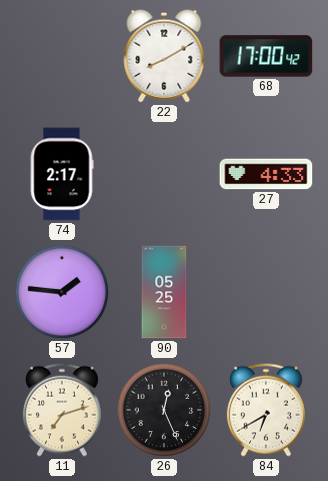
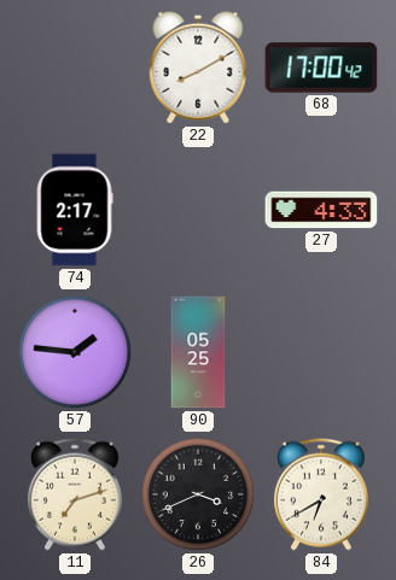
26: 12:26 -> 3:41
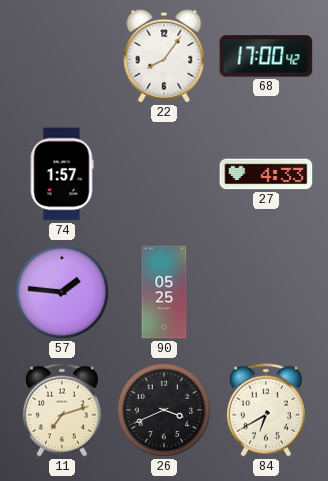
22: 8:10 -> 8:06
74: 2:17 -> 1:57
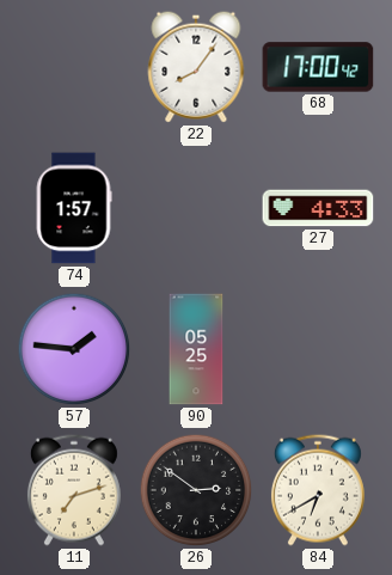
26: 3:41 -> 2:51
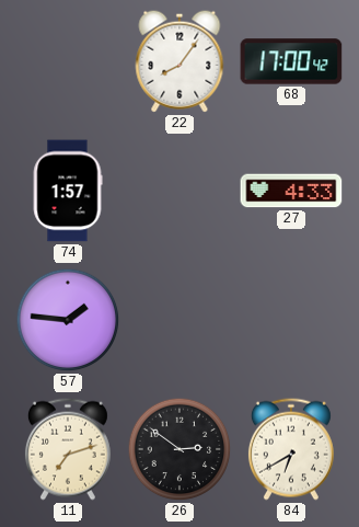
90: 05:25 -> none
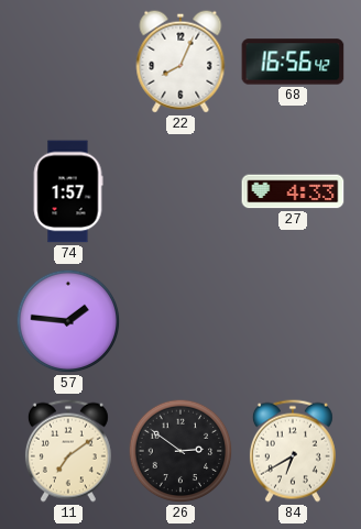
22: 8:06 -> 8:04
68: 17:00 -> 16:56
11: 7:12 -> 7:09
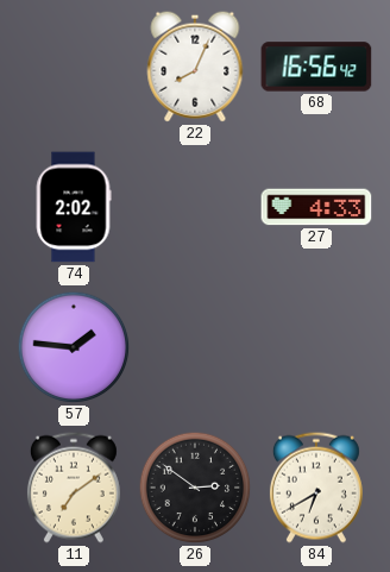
74: 1:57 -> 2:02
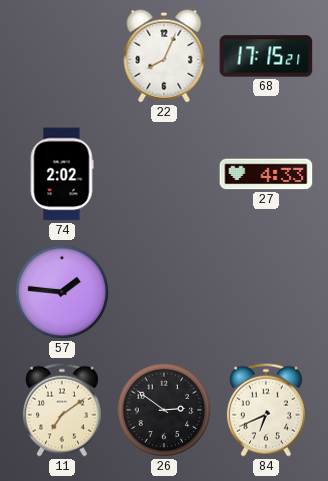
68: 16:56 -> 17:15
84: 6:40 -> 6:41
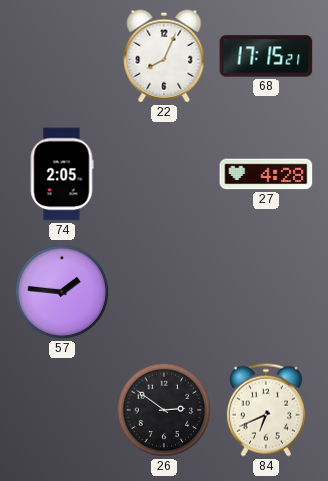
74: 2:02 -> 2:05
27: 4:33 -> 4:28
11: 7:09 -> none
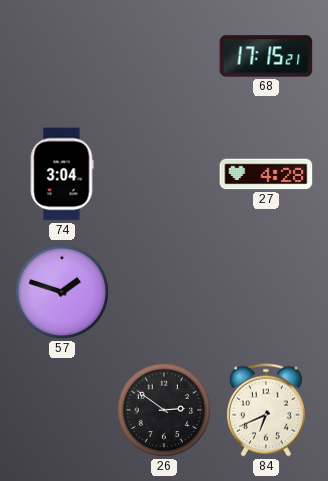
22: 8:04 -> none
74: 2:05 -> 3:04
57: 1:46 -> 1:48
